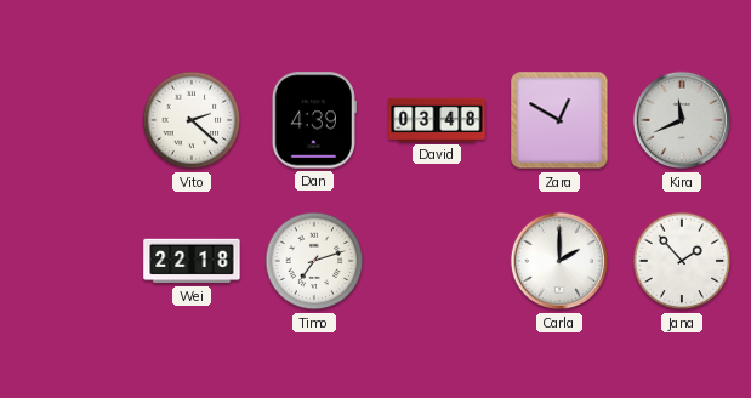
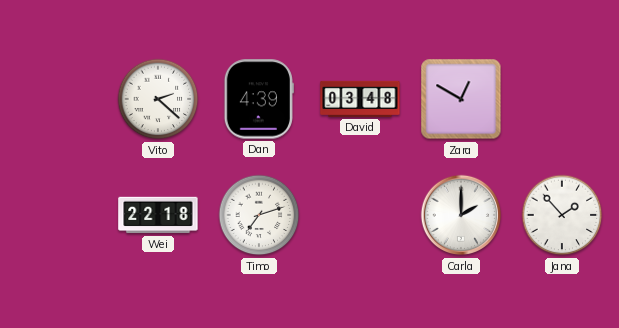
Kira: 11:41 -> none
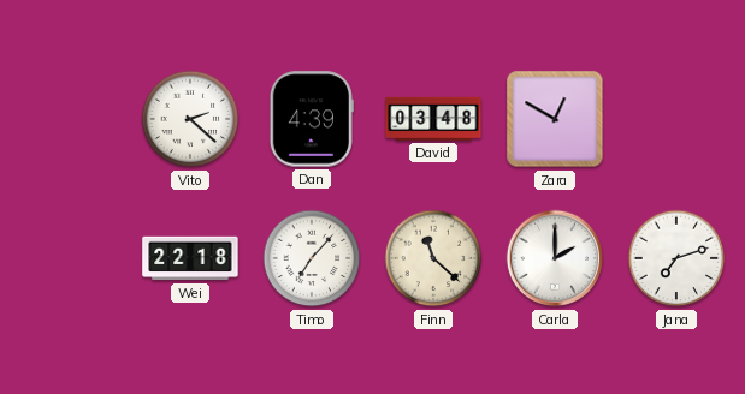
Timo: 7:12 -> 7:07
Finn: none -> 11:22
Jana: 1:53 -> 7:12
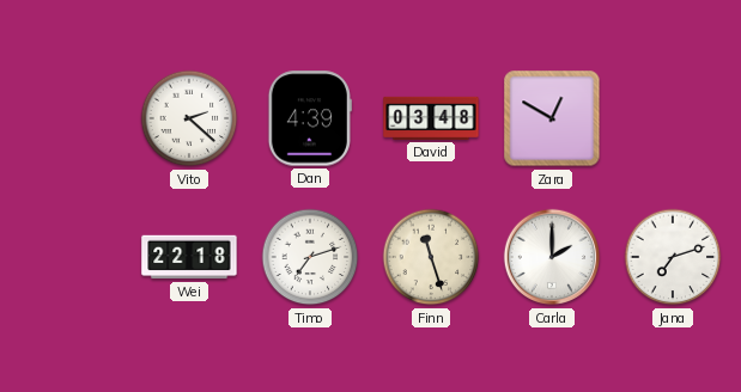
Timo: 7:07 -> 7:12
Finn: 11:22 -> 11:27
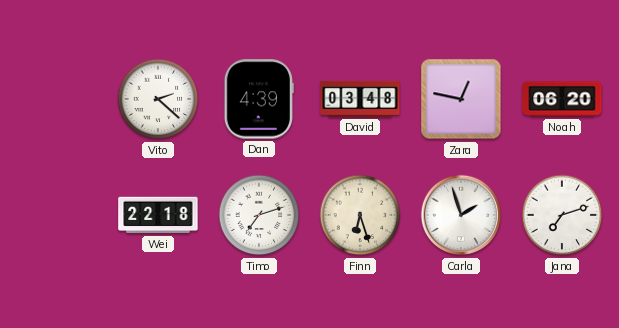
Zara: 12:50 -> 12:47
Noah: none -> 06:20
Finn: 11:27 -> 6:27
Carla: 2:00 -> 1:57
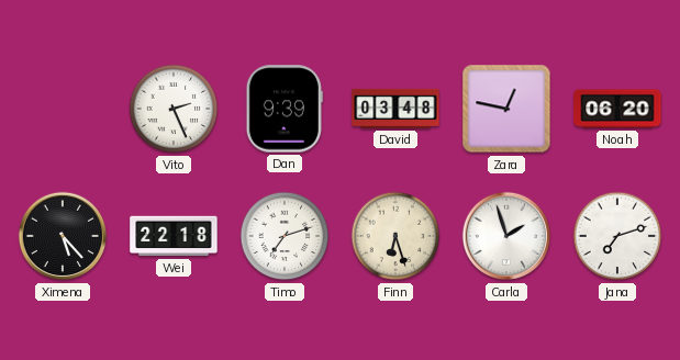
Vito: 2:22 -> 2:26
Dan: 4:39 -> 9:39
Ximena: none -> 5:23
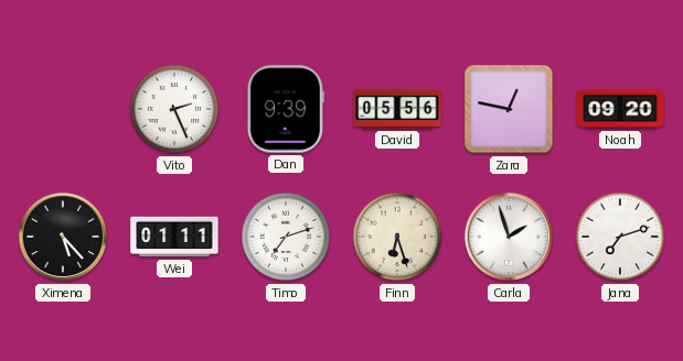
David: 03:48 -> 05:56
Noah: 06:20 -> 09:20
Wei: 22:18 -> 01:11
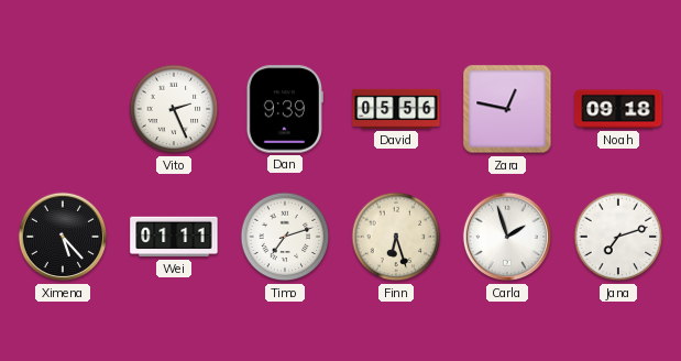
Noah: 09:20 -> 09:18
